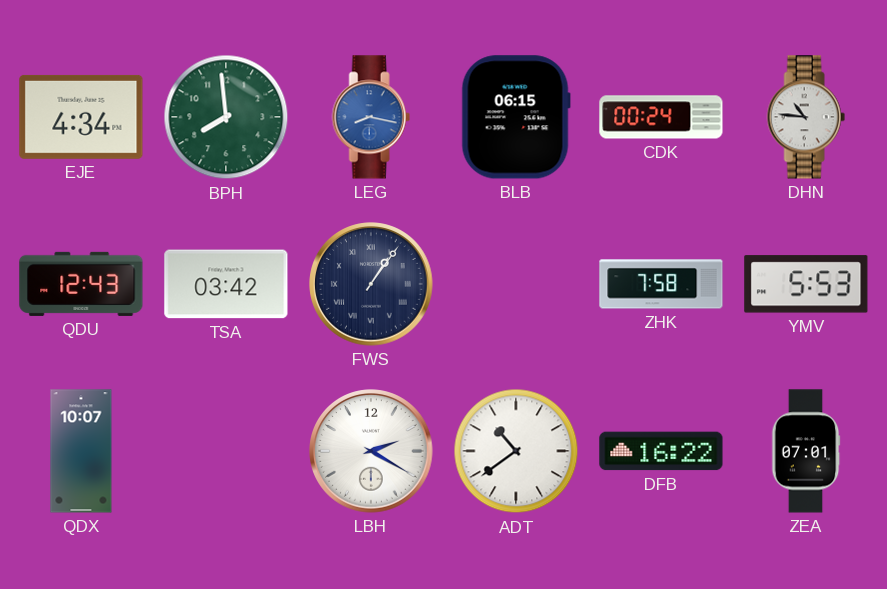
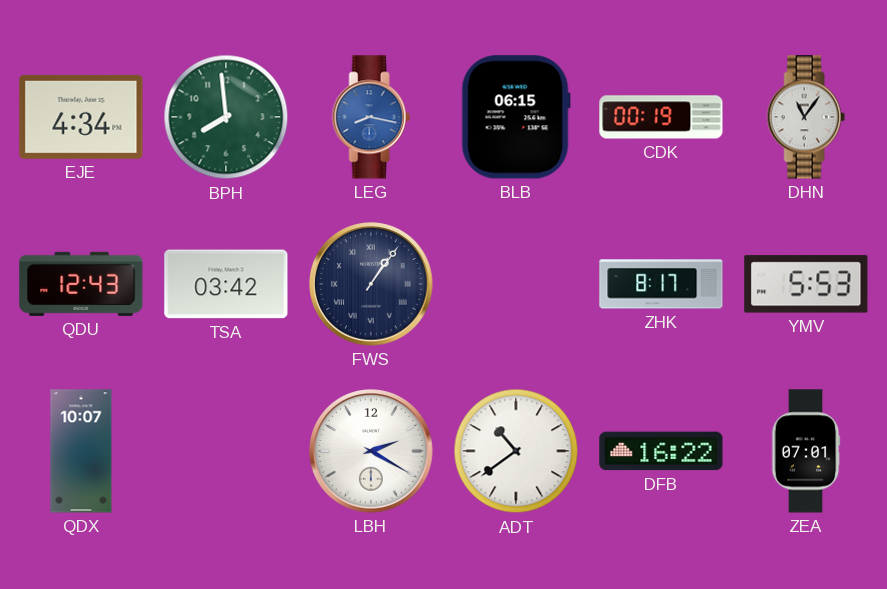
CDK: 00:24 -> 00:19
DHN: 10:46 -> 11:06
ZHK: 7:58 -> 8:17
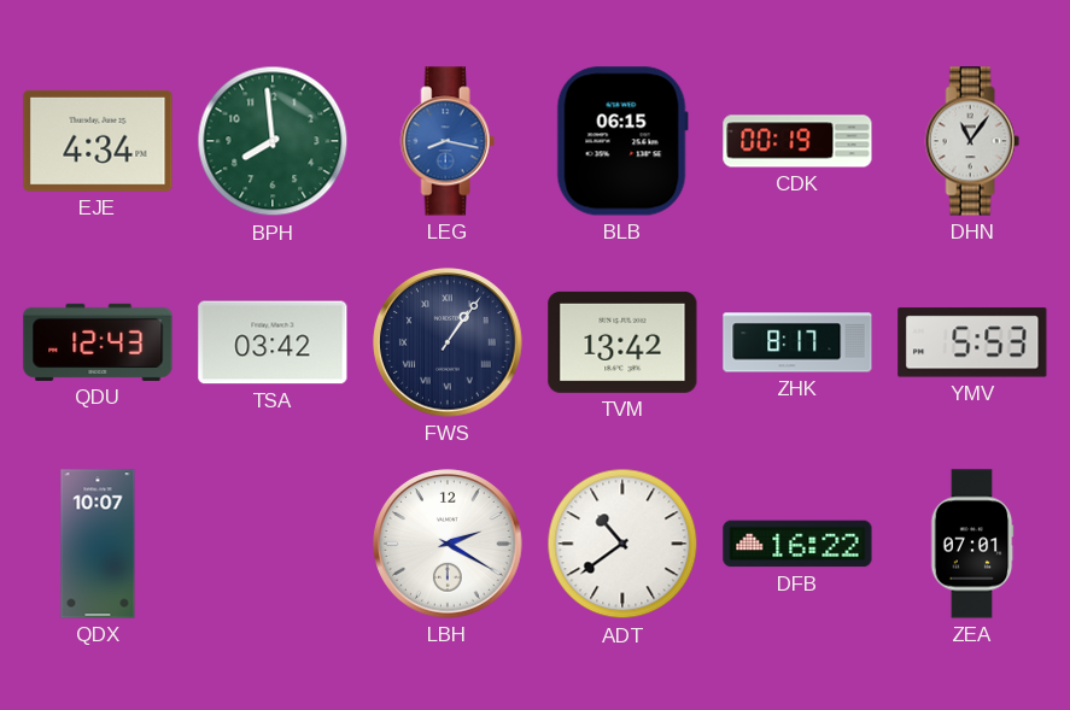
TVM: none -> 13:42
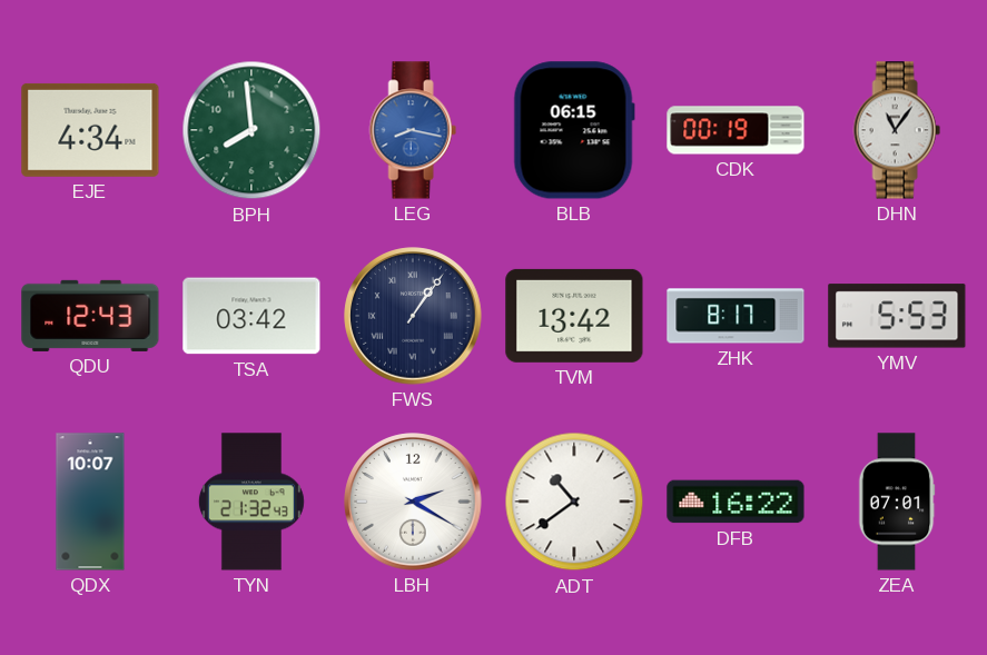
TYN: none -> 21:32
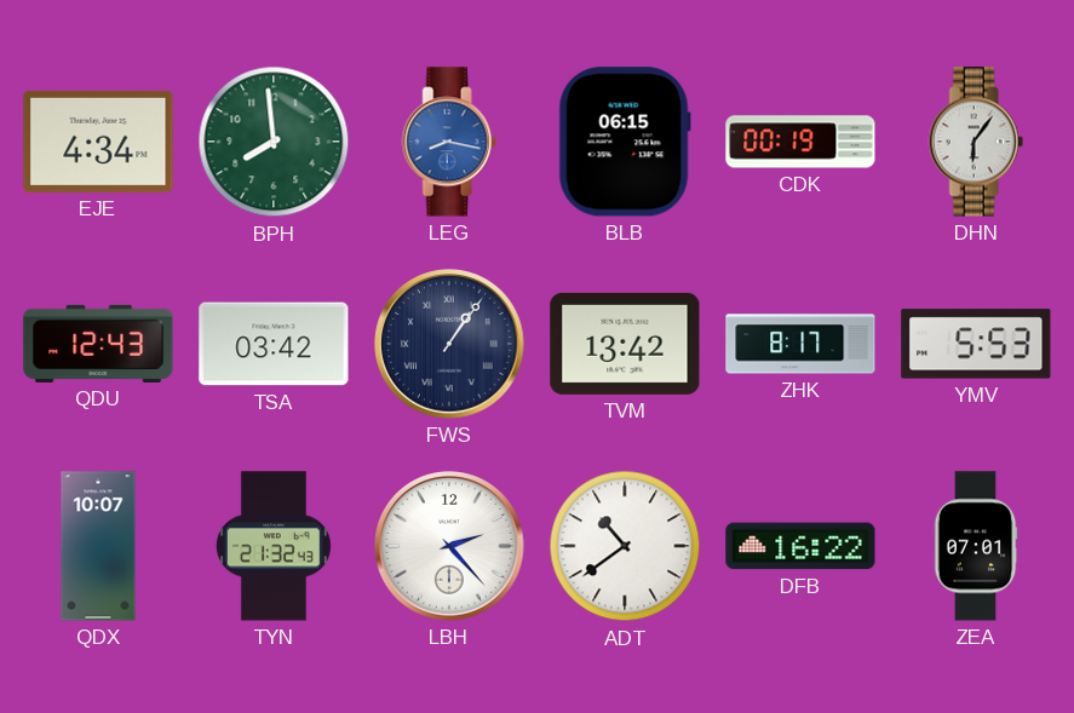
DHN: 11:06 -> 6:06
LBH: 2:20 -> 2:23
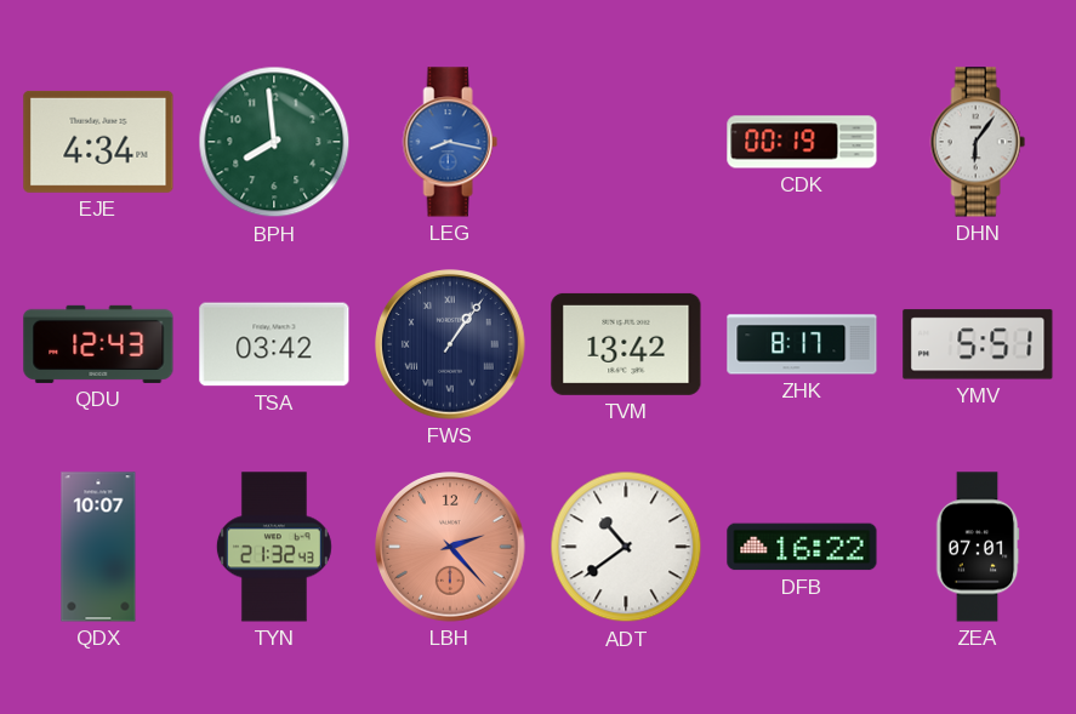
BLB: 06:15 -> none
YMV: 5:53 -> 5:51
LBH dial: white -> salmon
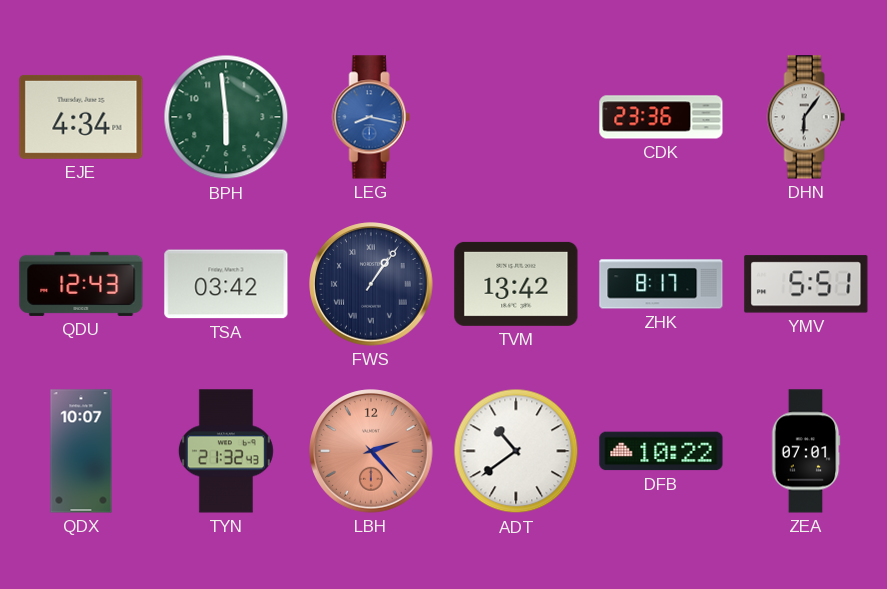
BPH: 7:59 -> 5:59
CDK: 00:19 -> 23:36
DFB: 16:22 -> 10:22
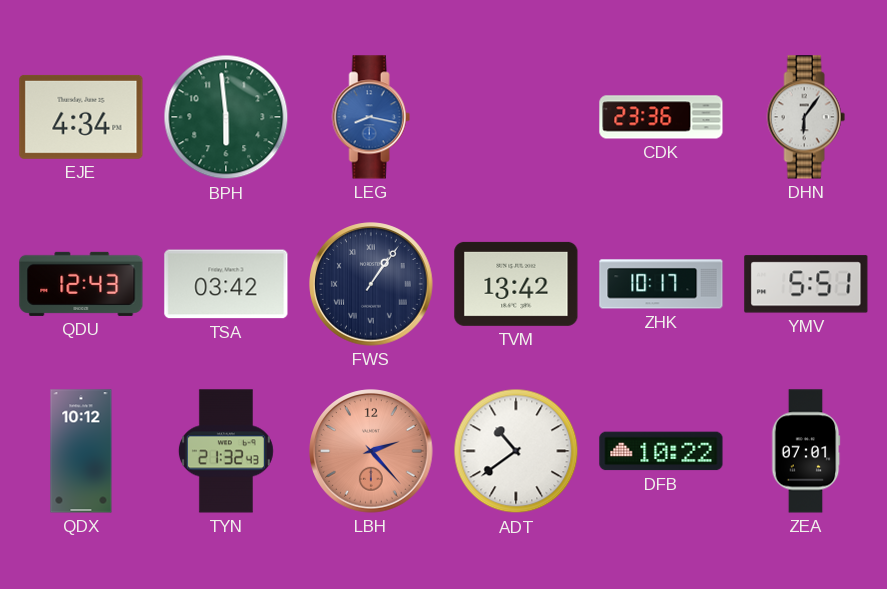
ZHK: 8:17 -> 10:17
QDX: 10:07 -> 10:12
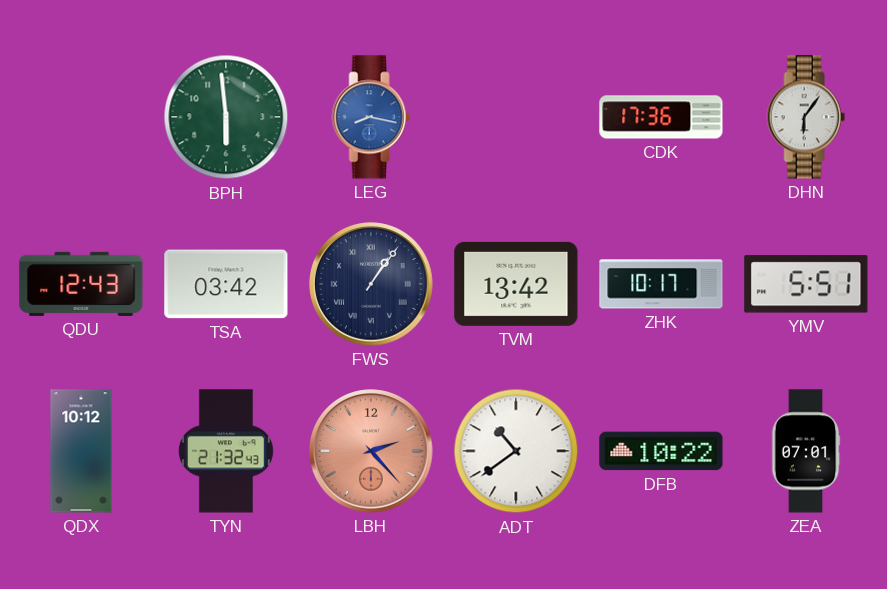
EJE: 4:34 -> none
CDK: 23:36 -> 17:36
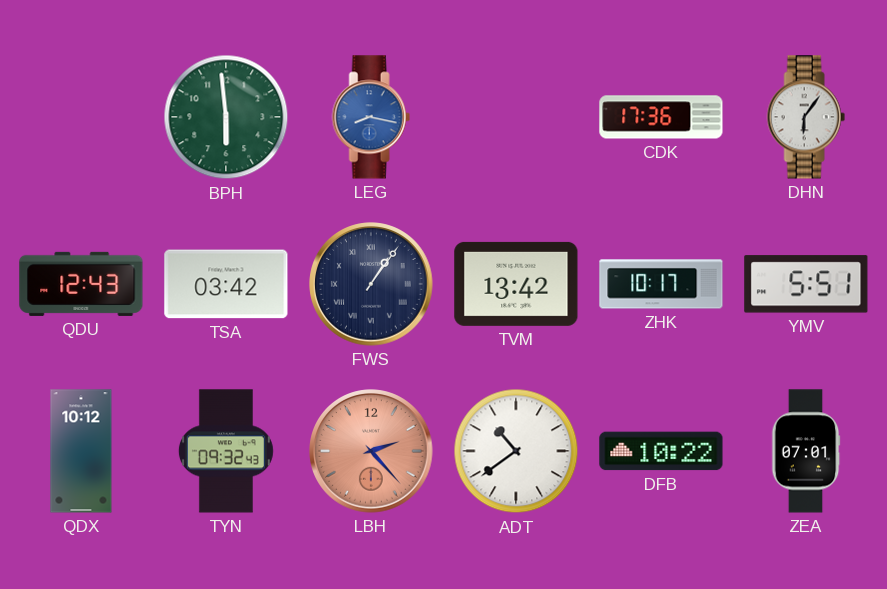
TYN: 21:32 -> 09:32
